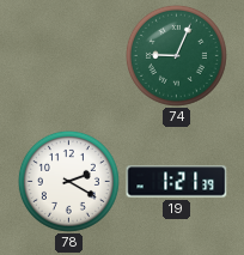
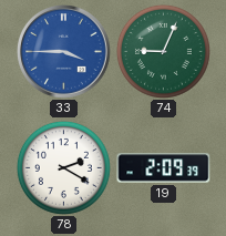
33: none -> 3:45
19: 1:21 -> 2:09
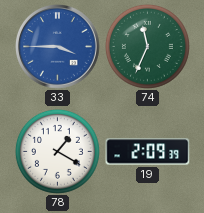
74: 9:04 -> 11:34
78: 2:20 -> 1:20
